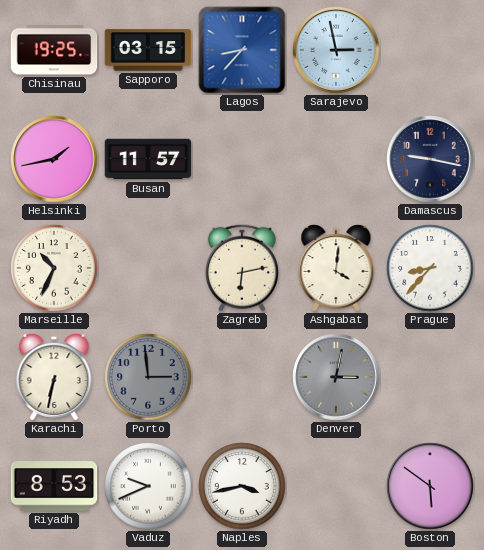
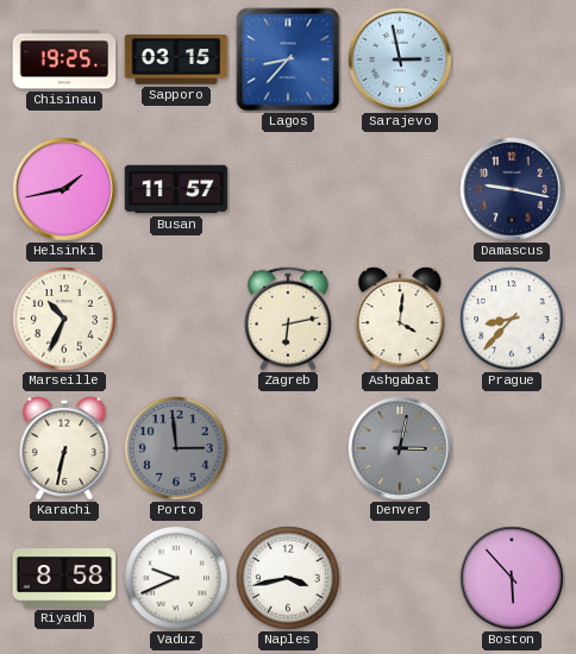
Riyadh: 8:53 -> 8:58
Boston: 5:51 -> 5:53
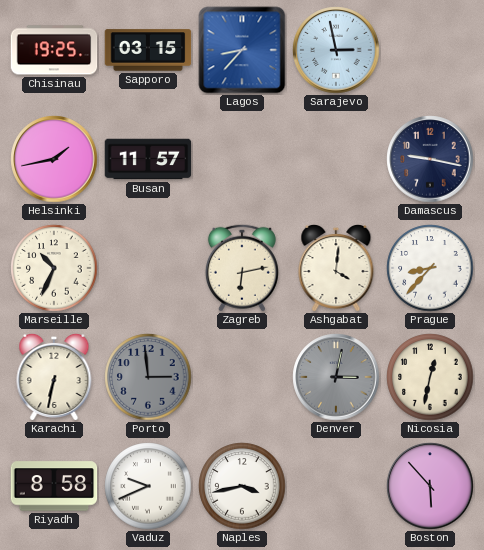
Nicosia: none -> 12:32
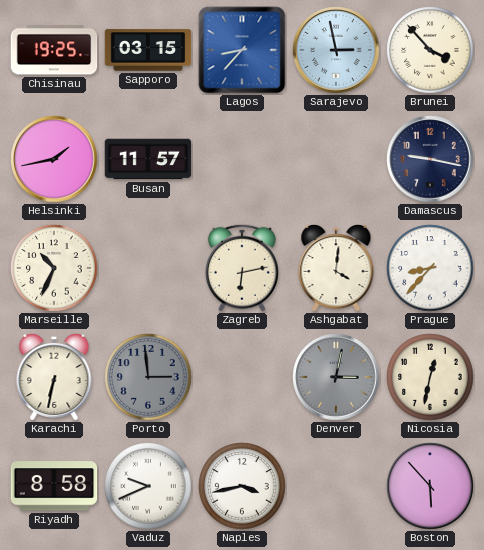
Brunei: none -> 3:53
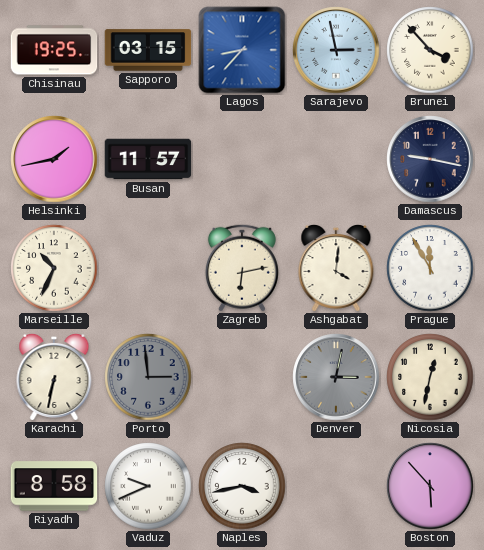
Prague: 8:37 -> 11:55
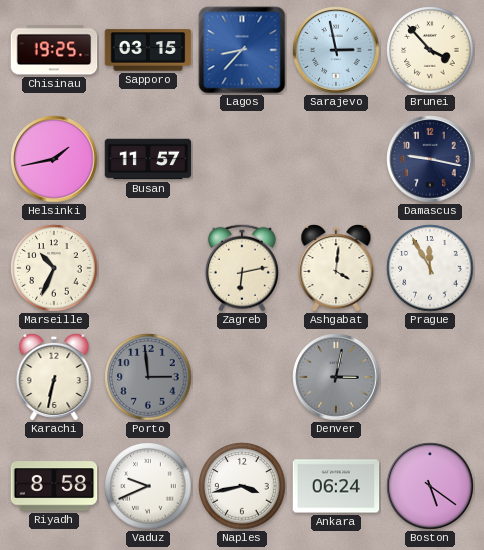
Nicosia: 12:32 -> none
Ankara: none -> 06:24
Boston: 5:53 -> 5:21
